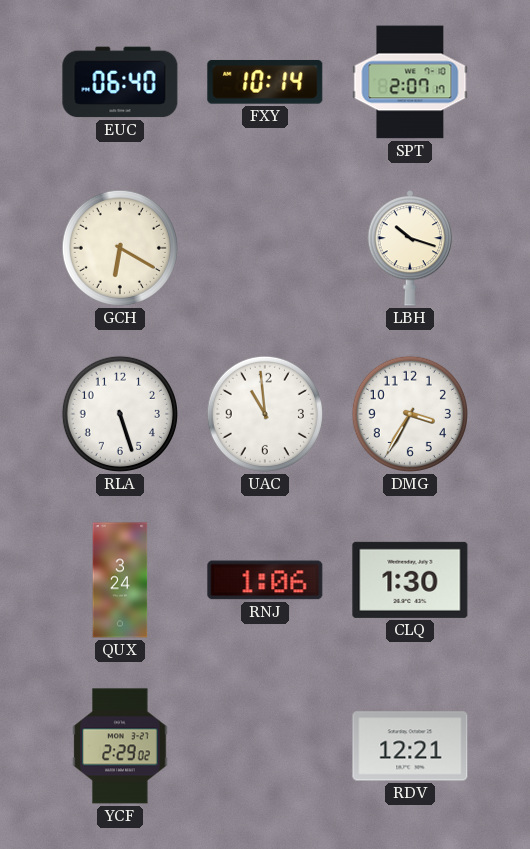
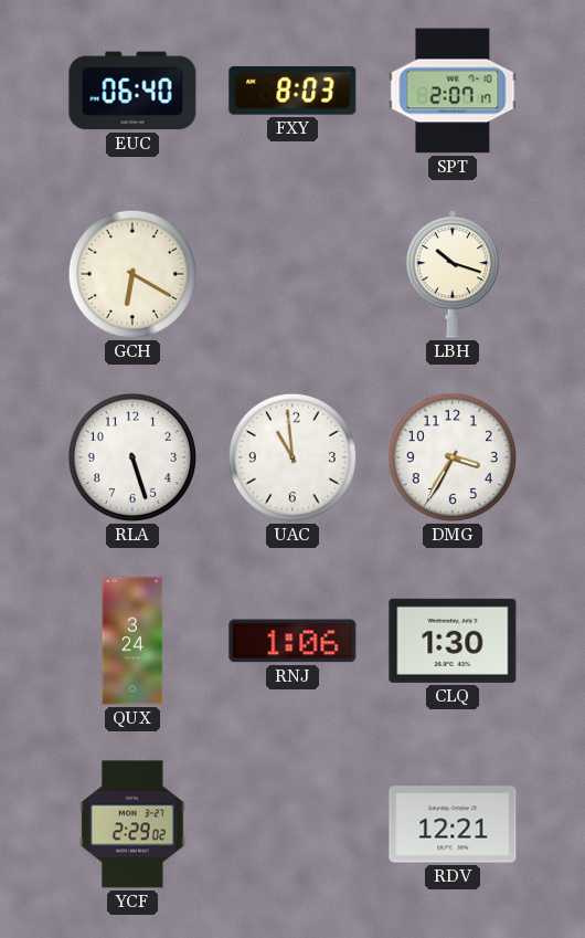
FXY: 10:14 -> 8:03
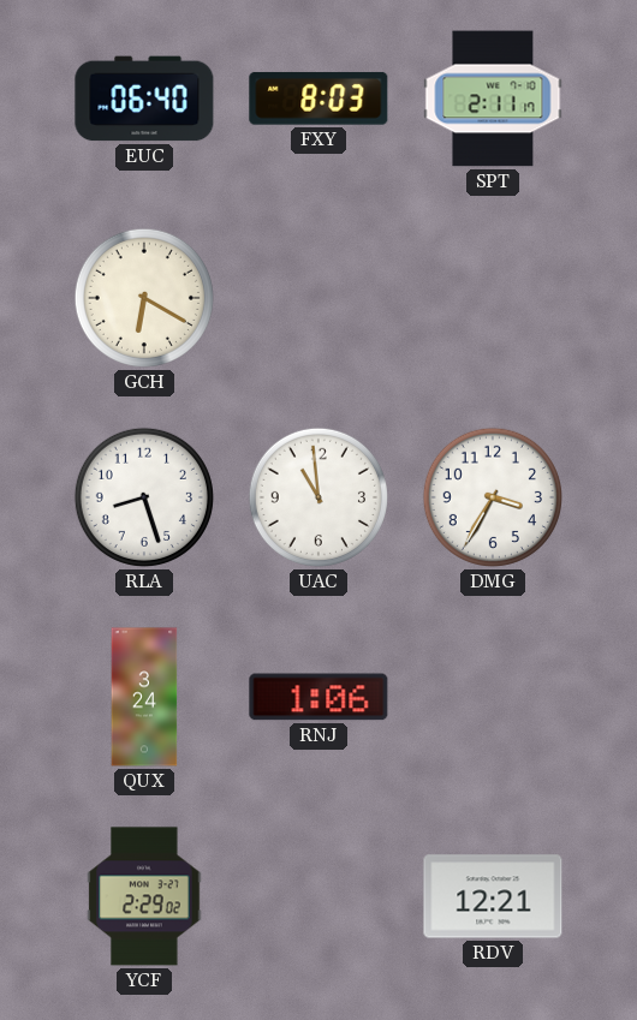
SPT: 2:07 -> 2:11
LBH: 10:18 -> none
RLA: 5:27 -> 8:27
CLQ: 1:30 -> none
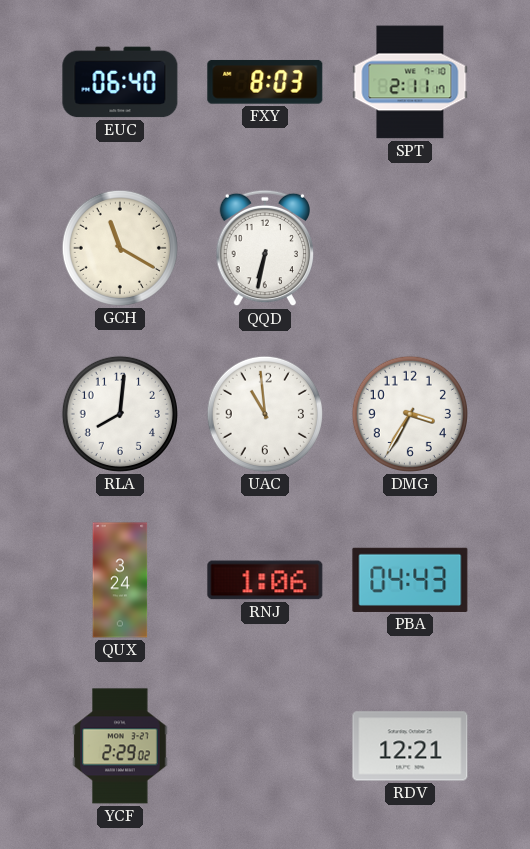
GCH: 6:20 -> 11:20
QQD: none -> 6:32
RLA: 8:27 -> 8:01
PBA: none -> 04:43
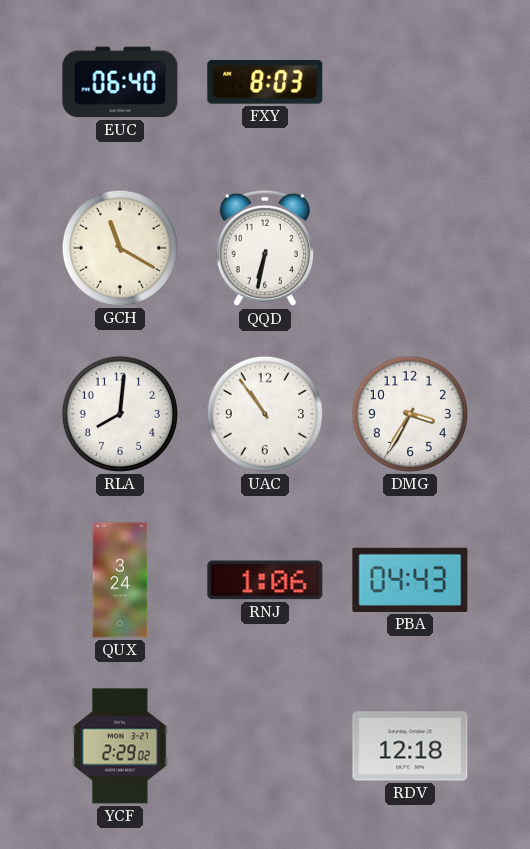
SPT: 2:11 -> none
UAC: 10:59 -> 10:54
RDV: 12:21 -> 12:18
